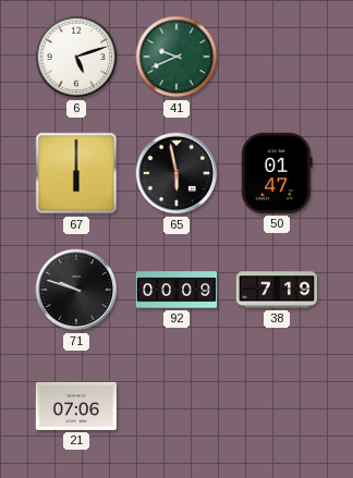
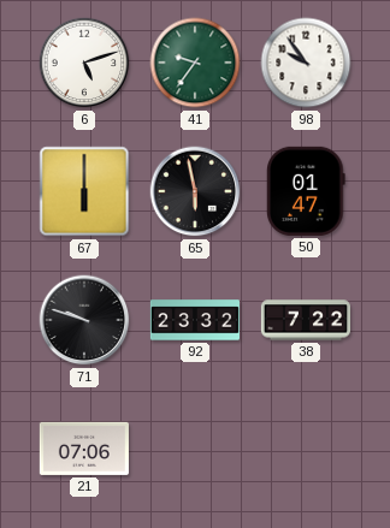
41: 9:41 -> 9:36
98: none -> 9:54
92: 00:09 -> 23:32
38: 7:19 -> 7:22
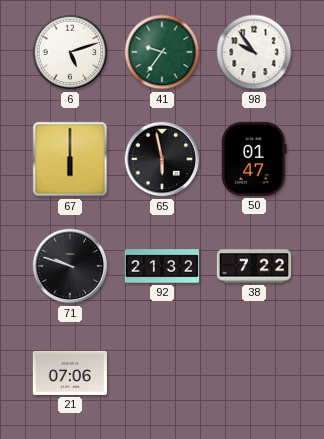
92: 23:32 -> 21:32
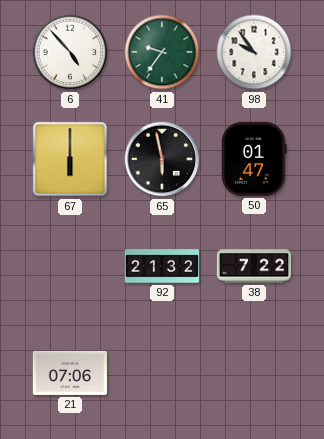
6: 5:12 -> 4:53
71: 9:48 -> none
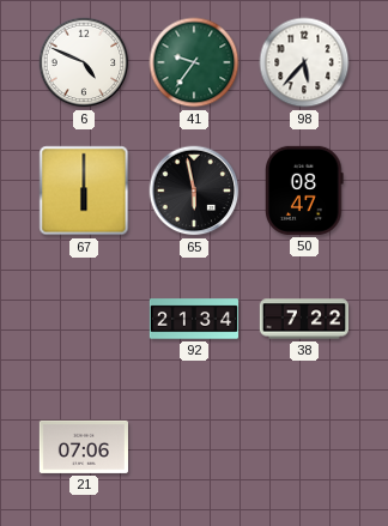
6: 4:53 -> 4:49
98: 9:54 -> 5:37
50: 01:47 -> 08:47
92: 21:32 -> 21:34
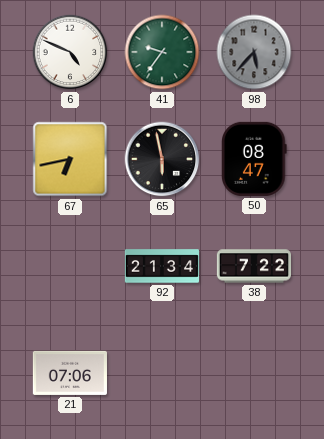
98 dial: white -> grey
67: 6:00 -> 6:43
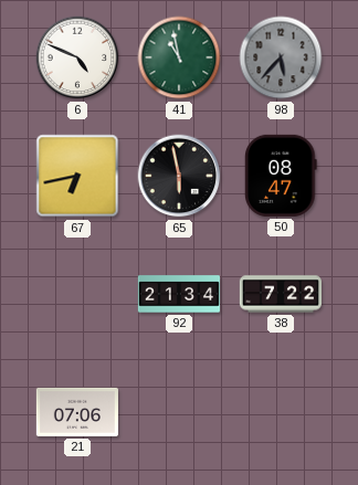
41: 9:36 -> 10:58
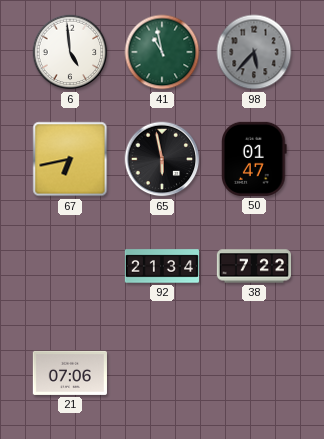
6: 4:49 -> 4:59
50: 08:47 -> 01:47
